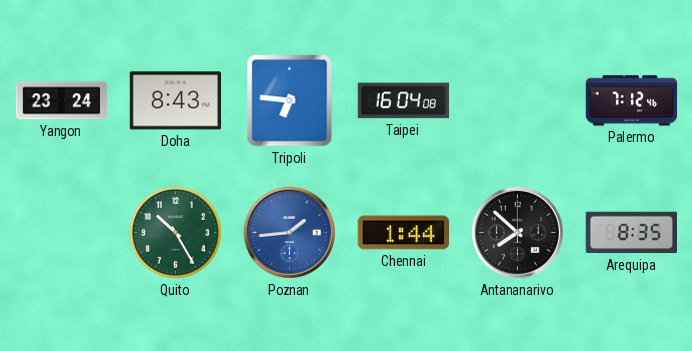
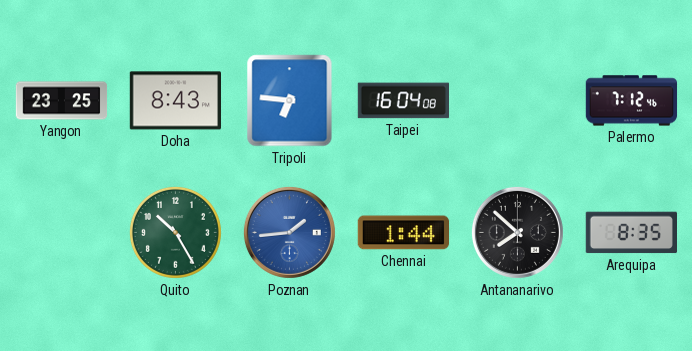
Yangon: 23:24 -> 23:25
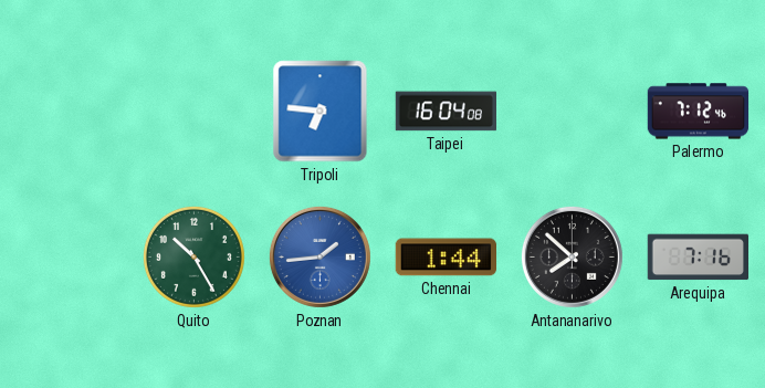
Yangon: 23:25 -> none
Doha: 8:43 -> none
Arequipa: 8:35 -> 7:16
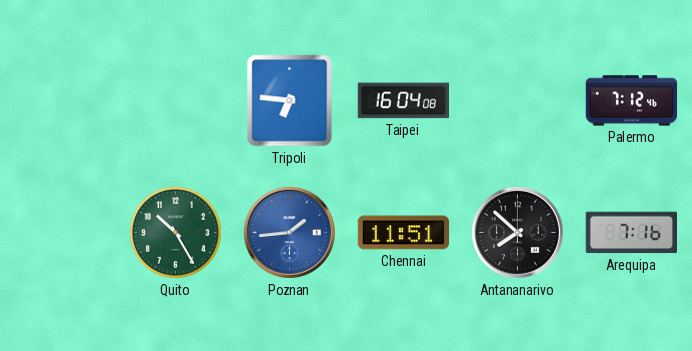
Chennai: 1:44 -> 11:51
